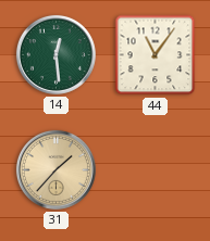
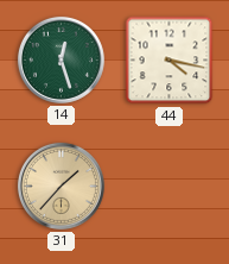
14: 12:29 -> 12:27
44: 11:06 -> 4:17
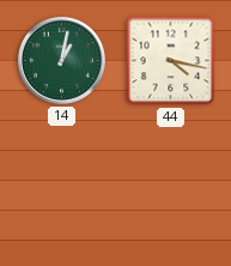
14: 12:27 -> 1:02
31: 1:37 -> none
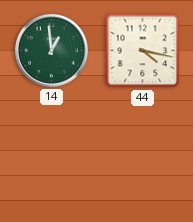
14: 1:02 -> 12:59
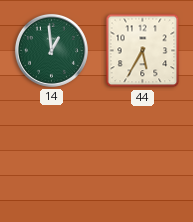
44: 4:17 -> 5:35
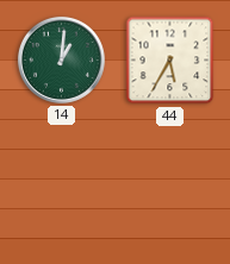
14: 12:59 -> 1:01
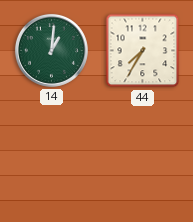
44: 5:35 -> 7:35
